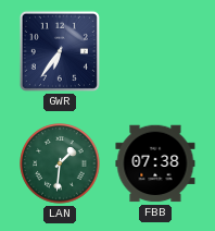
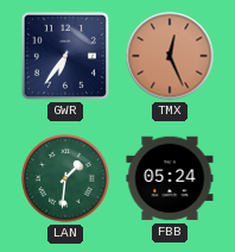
TMX: none -> 12:26
FBB: 07:38 -> 05:24
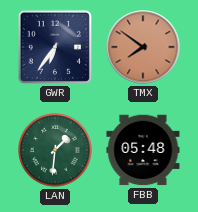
TMX: 12:26 -> 7:51
FBB: 05:24 -> 05:48
